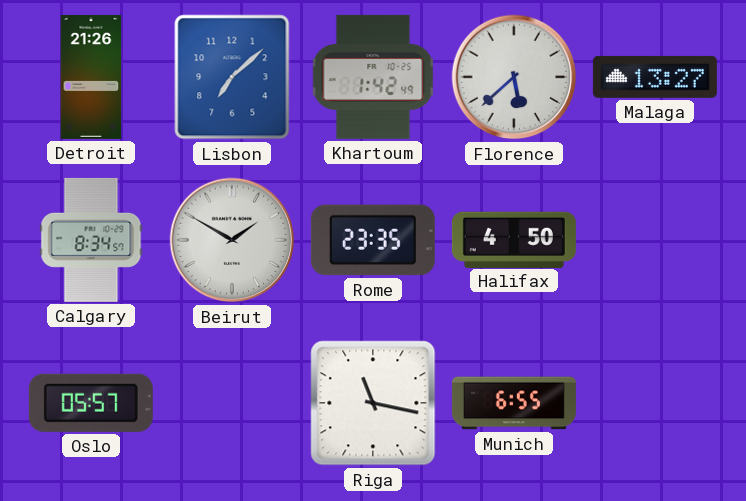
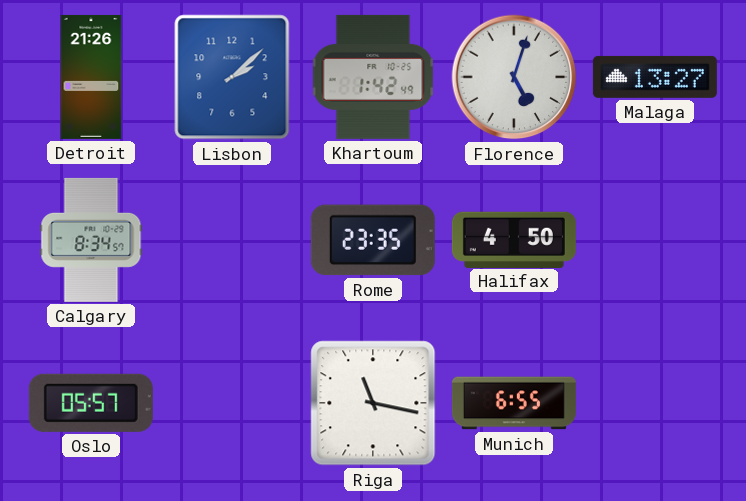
Lisbon: 7:08 -> 2:08
Florence: 5:38 -> 5:03
Beirut: 1:50 -> none
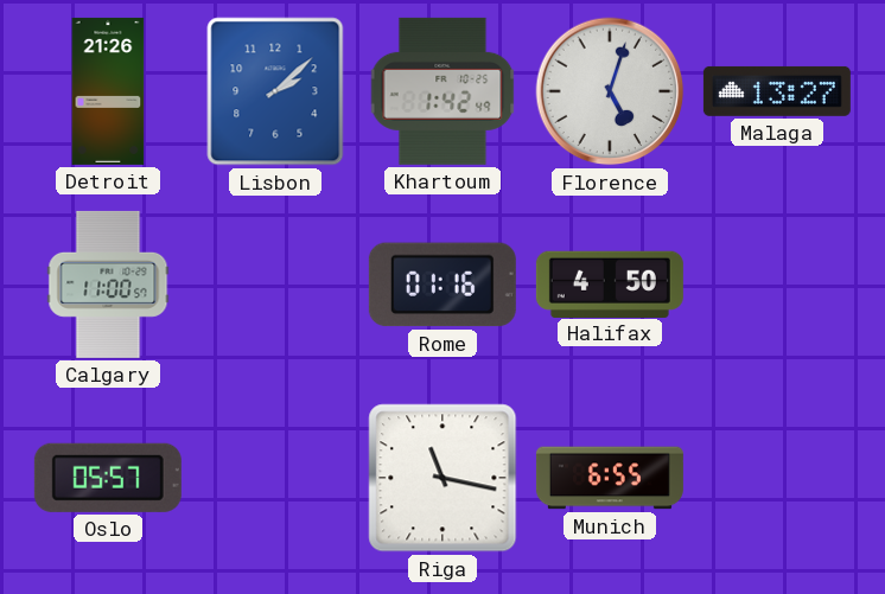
Calgary: 8:34 -> 11:00
Rome: 23:35 -> 01:16
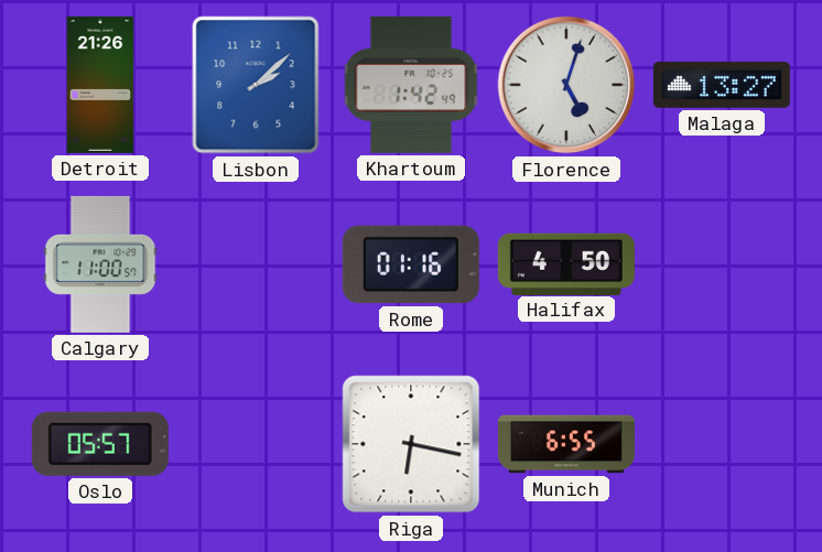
Riga: 11:17 -> 6:17
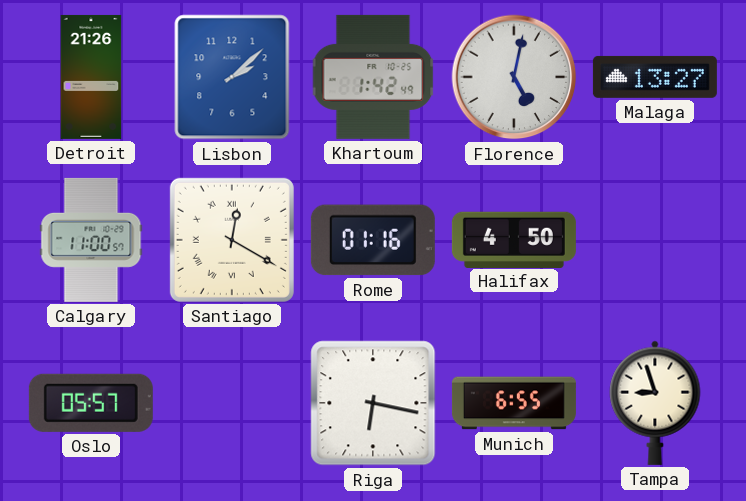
Florence: 5:03 -> 5:02
Santiago: none -> 12:20
Tampa: none -> 8:57
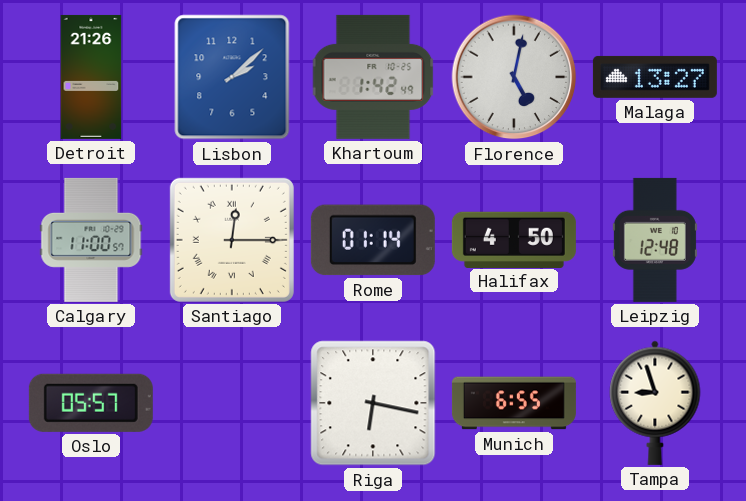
Santiago: 12:20 -> 12:15
Rome: 01:16 -> 01:14
Leipzig: none -> 12:48
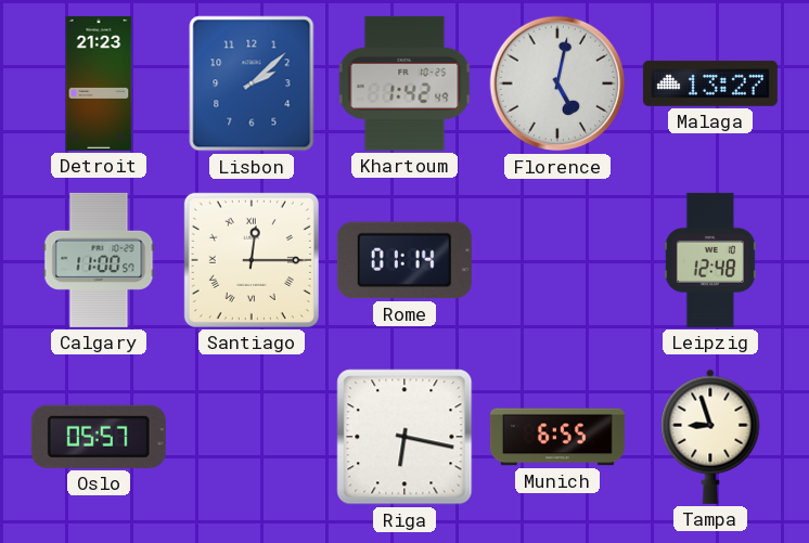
Detroit: 21:26 -> 21:23
Halifax: 4:50 -> none
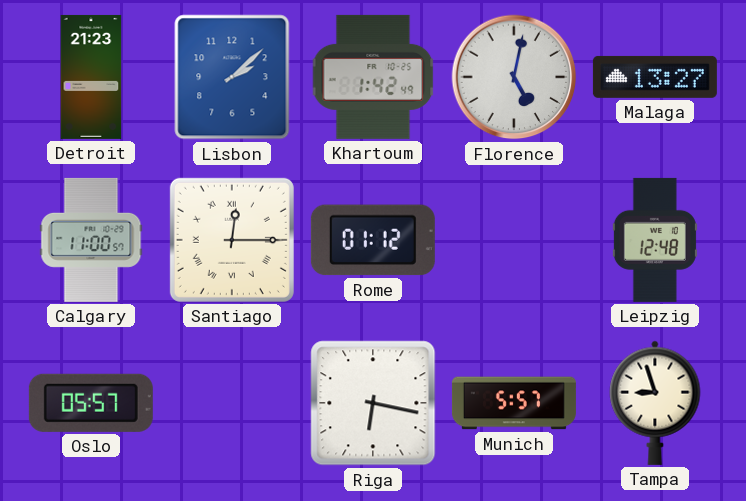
Rome: 01:14 -> 01:12
Munich: 6:55 -> 5:57
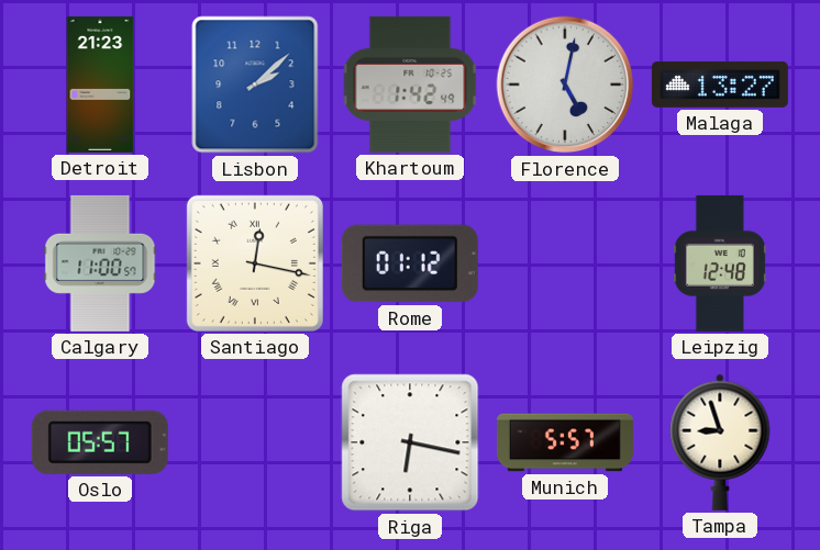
Santiago: 12:15 -> 12:17
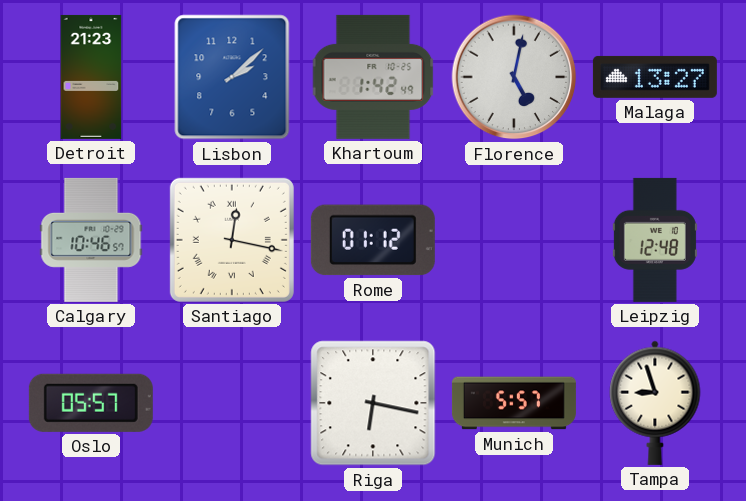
Calgary: 11:00 -> 10:46
